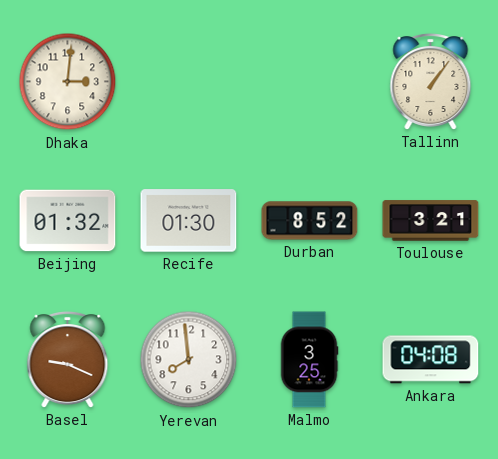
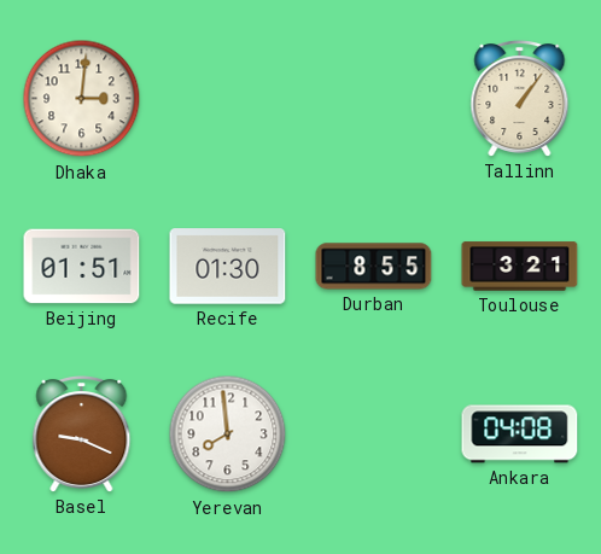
Beijing: 01:32 -> 01:51
Durban: 8:52 -> 8:55
Malmo: 3:25 -> none
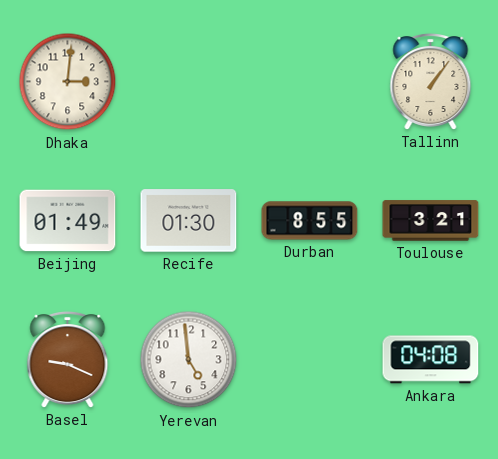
Beijing: 01:51 -> 01:49
Yerevan: 7:59 -> 4:59
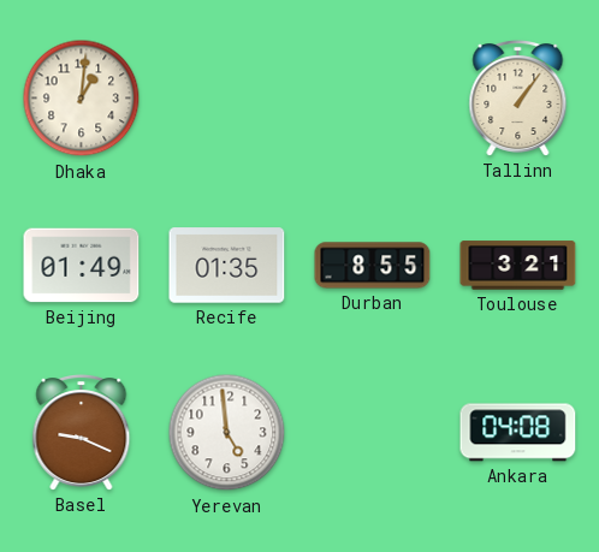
Dhaka: 3:01 -> 1:01
Recife: 01:30 -> 01:35
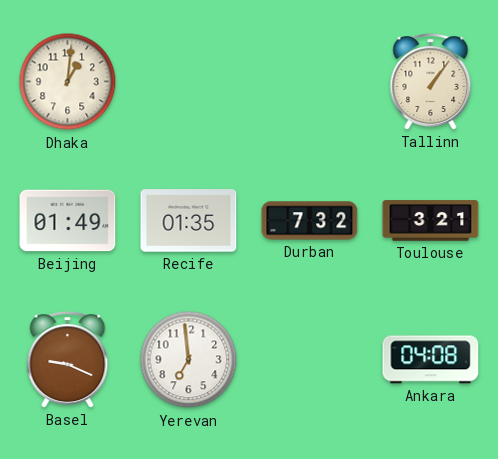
Durban: 8:55 -> 7:32
Yerevan: 4:59 -> 6:59
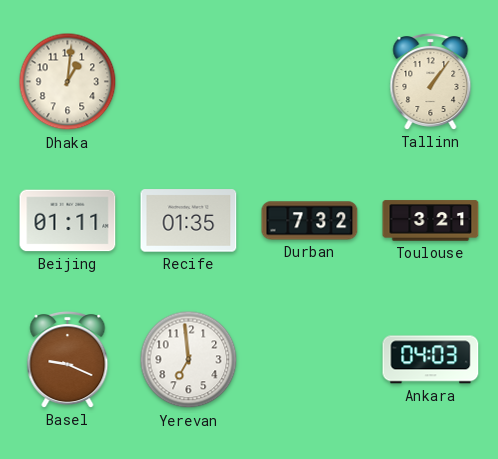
Beijing: 01:49 -> 01:11
Ankara: 04:08 -> 04:03
